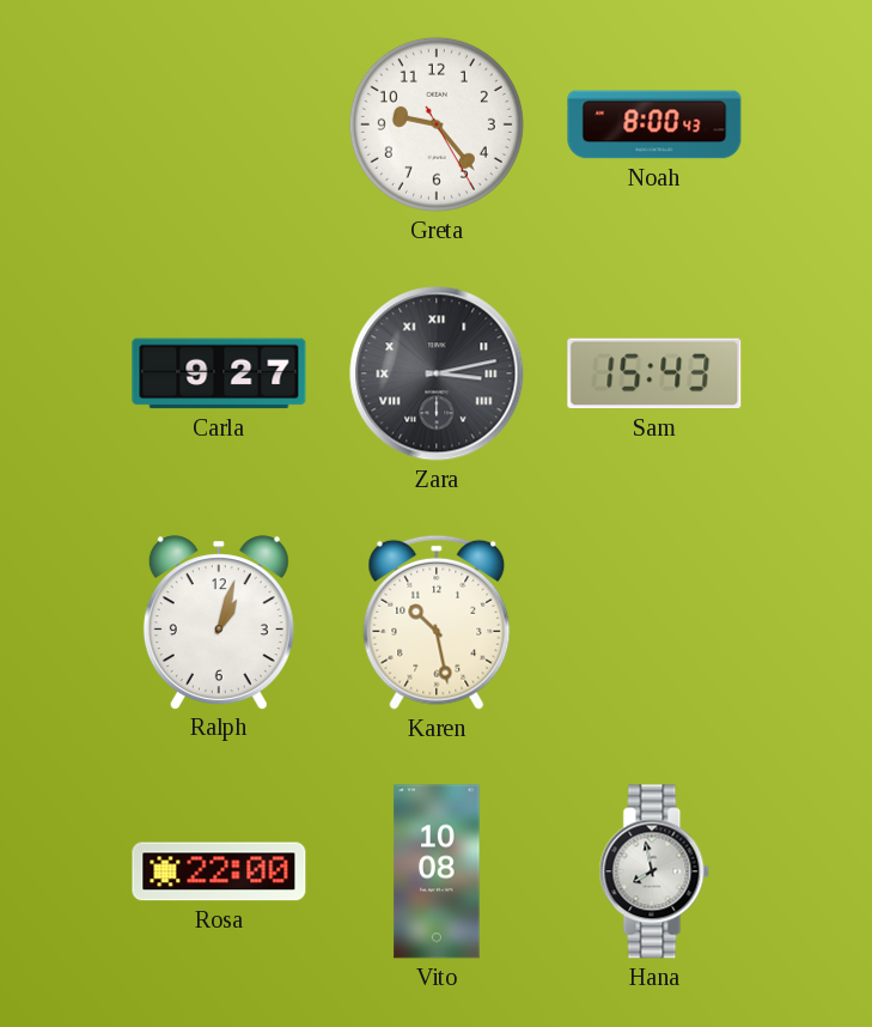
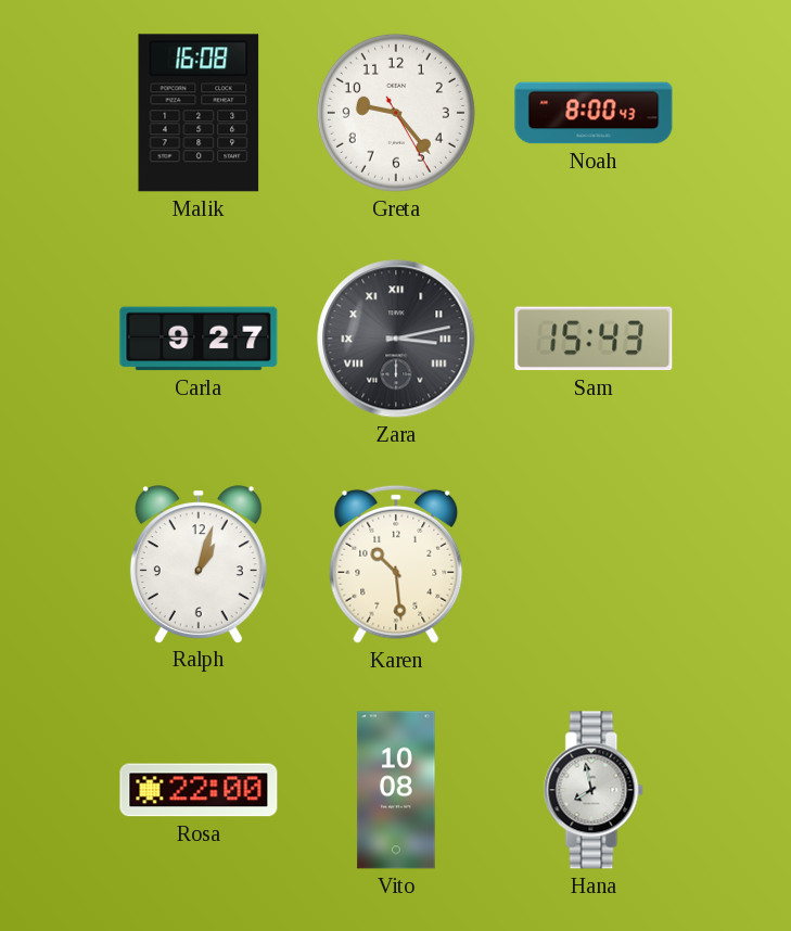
Malik: none -> 16:08
Karen: 10:28 -> 10:29
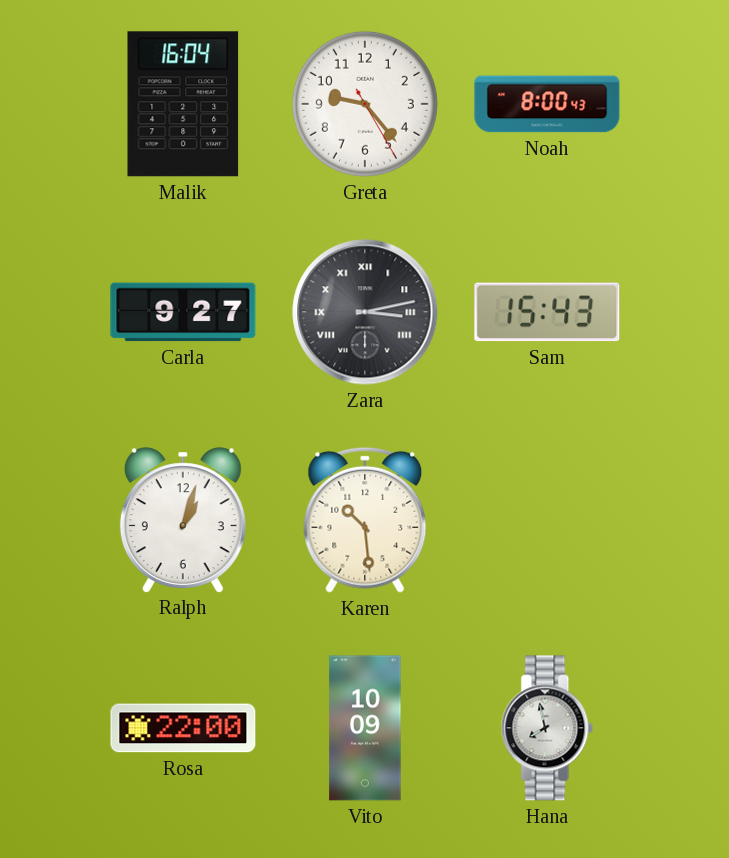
Malik: 16:08 -> 16:04
Vito: 10:08 -> 10:09
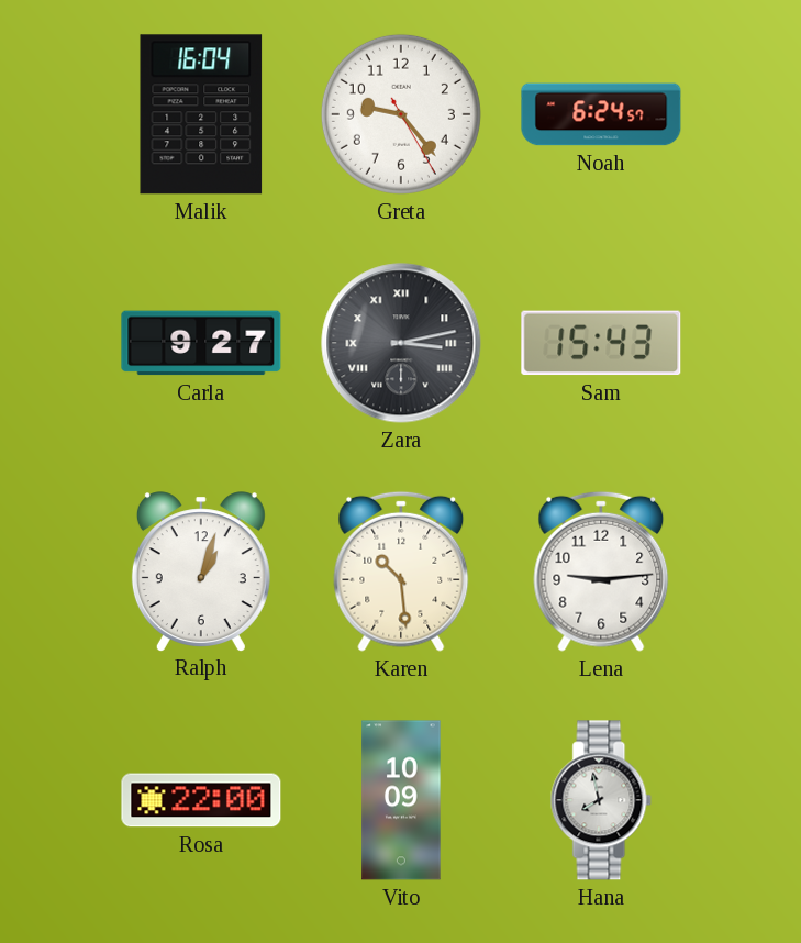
Noah: 8:00 -> 6:24
Lena: none -> 9:14
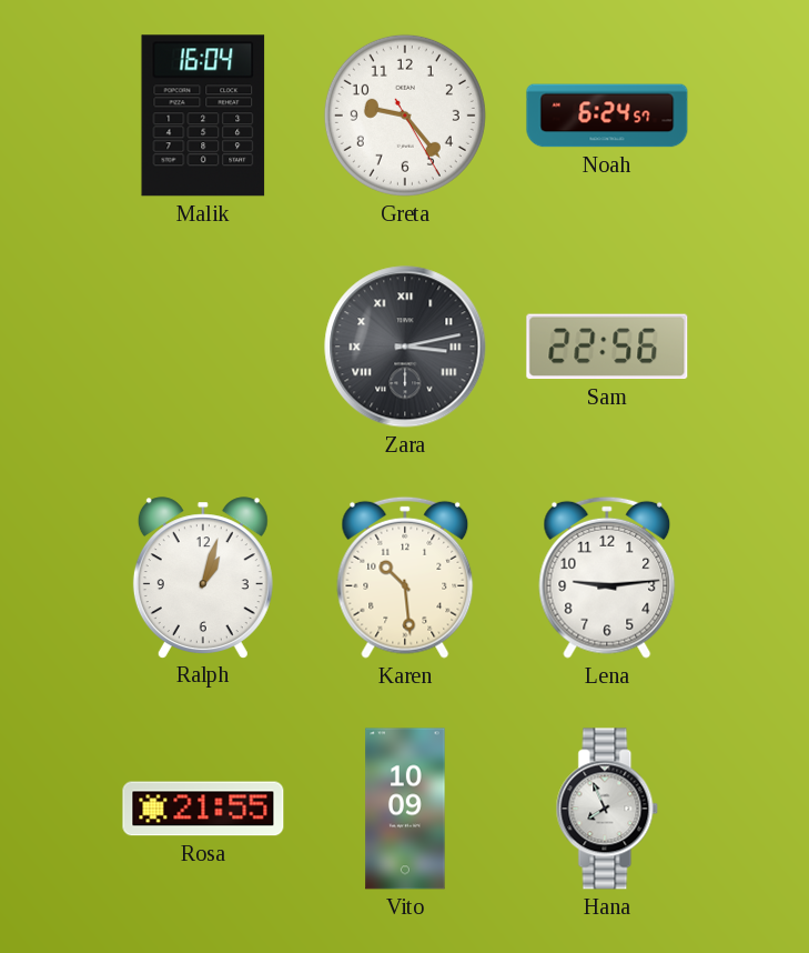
Carla: 9:27 -> none
Sam: 15:43 -> 22:56
Rosa: 22:00 -> 21:55
Hana: 7:58 -> 7:56
